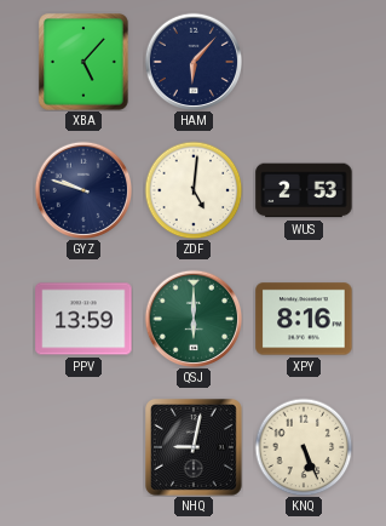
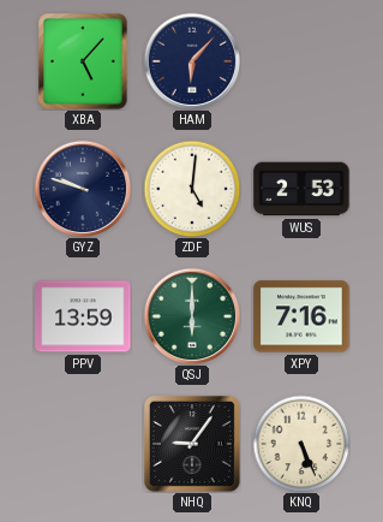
XPY: 8:16 -> 7:16
NHQ: 9:02 -> 9:06
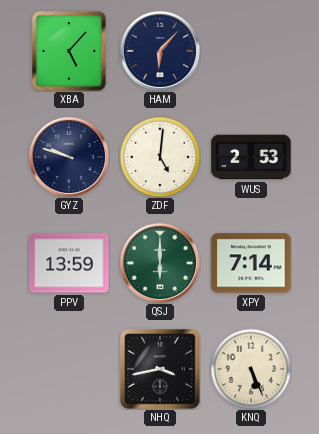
XPY: 7:16 -> 7:14
NHQ: 9:06 -> 3:43
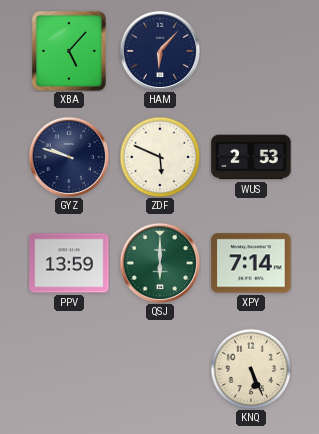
ZDF: 5:01 -> 5:49
NHQ: 3:43 -> none
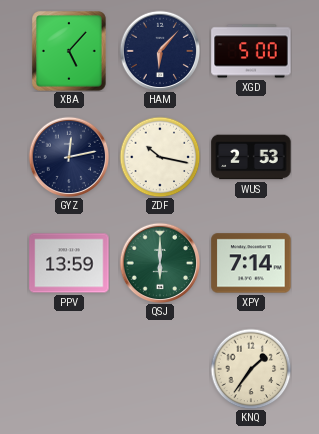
XGD: none -> 5:00
GYZ: 9:48 -> 12:13
ZDF: 5:49 -> 10:17
KNQ: 5:26 -> 1:36
